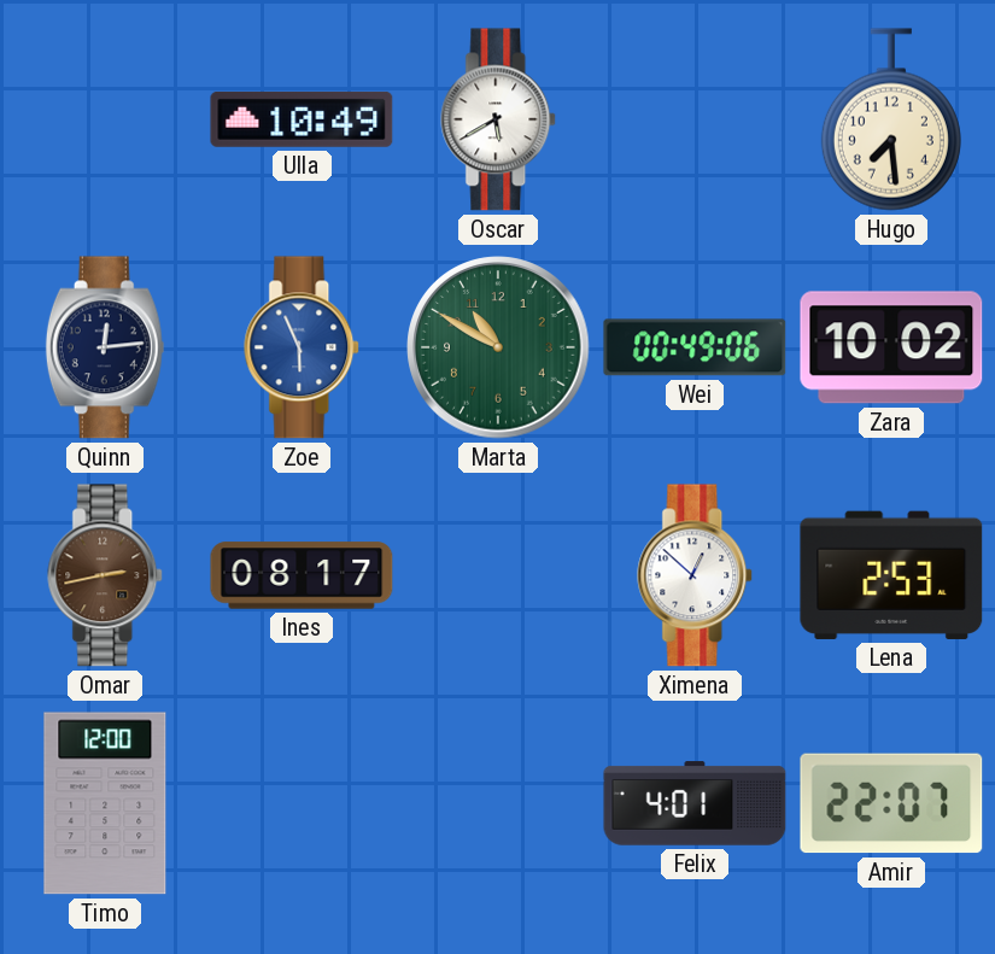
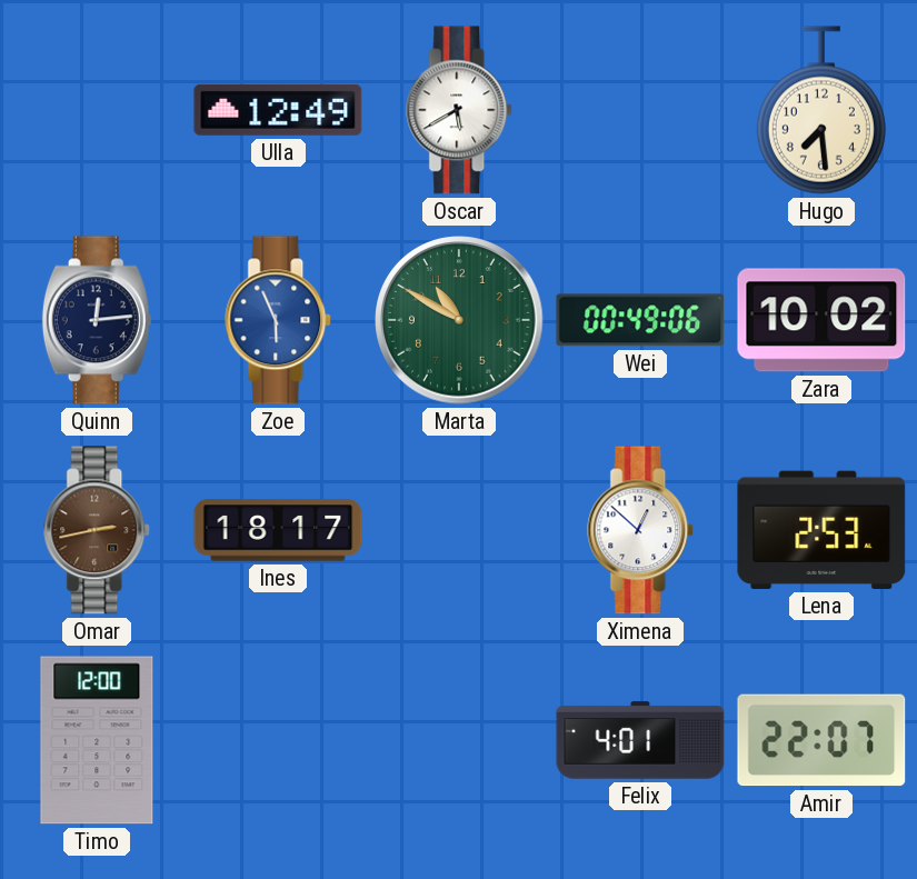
Ulla: 10:49 -> 12:49
Ines: 08:17 -> 18:17
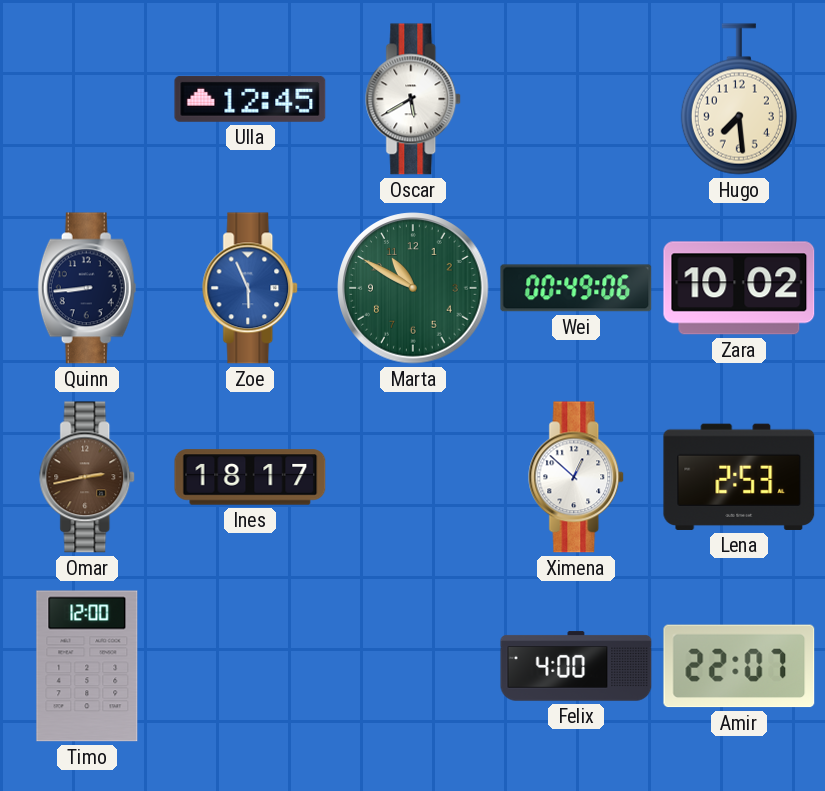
Ulla: 12:49 -> 12:45
Quinn: 12:14 -> 8:44
Felix: 4:01 -> 4:00
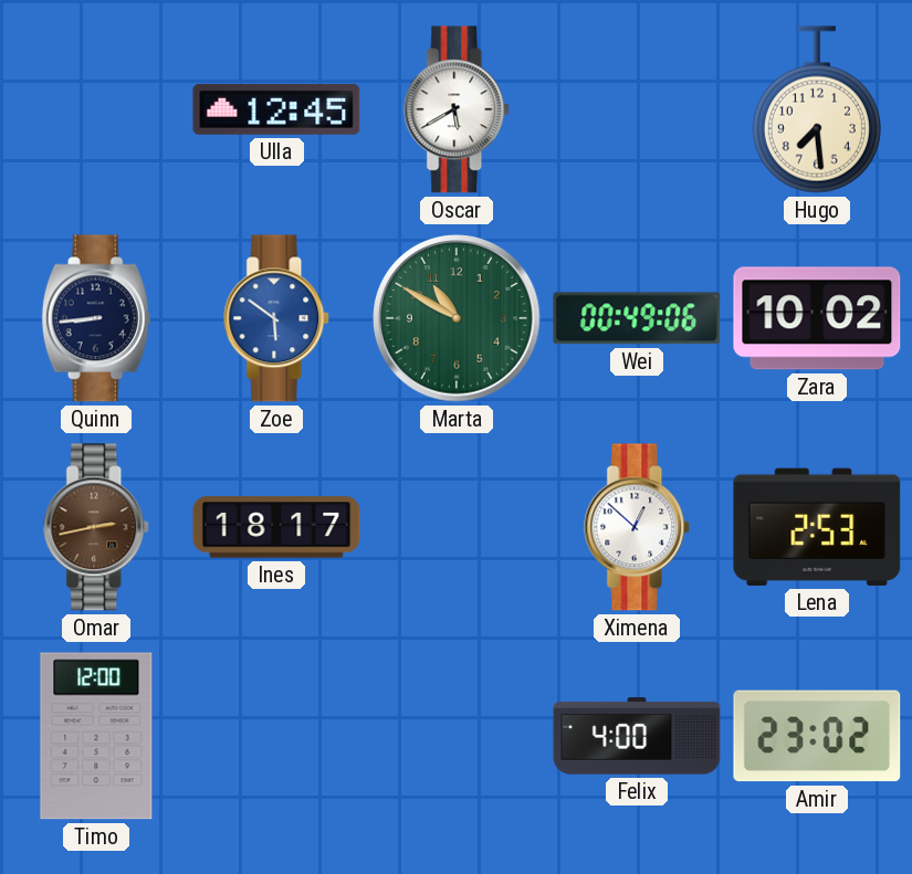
Zoe: 5:56 -> 5:51
Amir: 22:07 -> 23:02
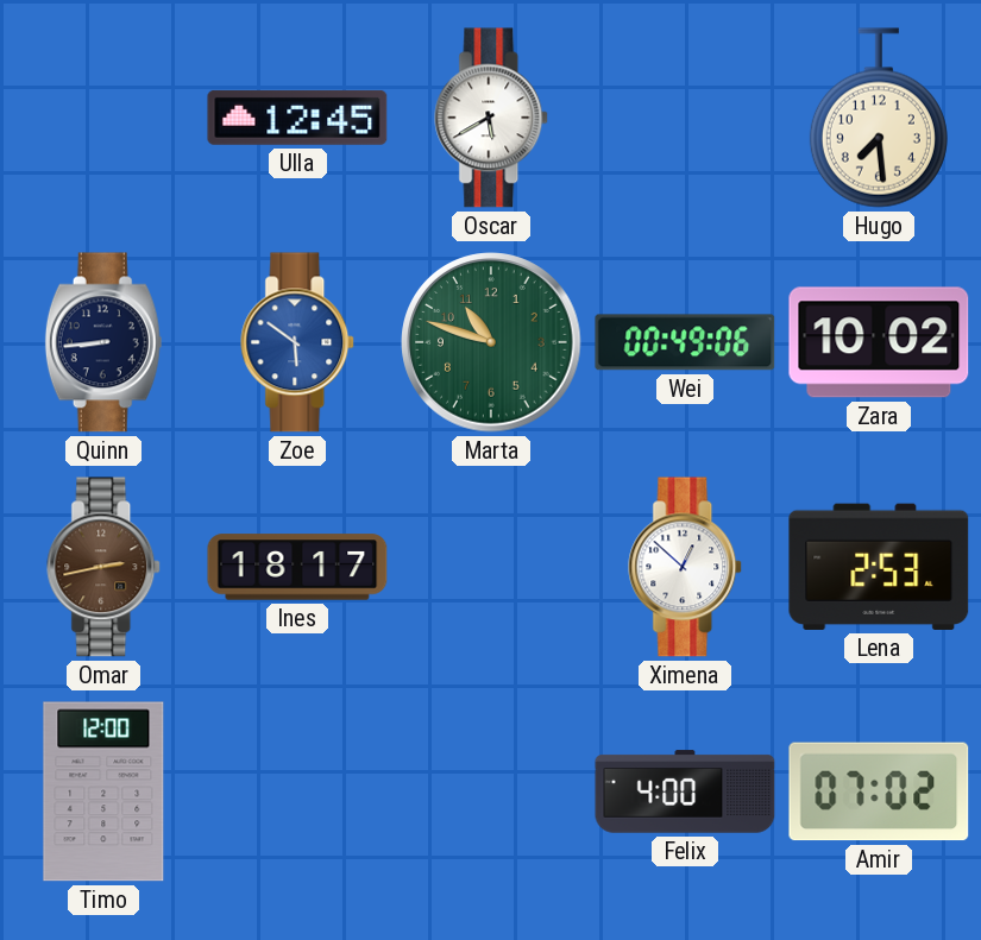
Marta: 10:50 -> 10:48
Amir: 23:02 -> 07:02
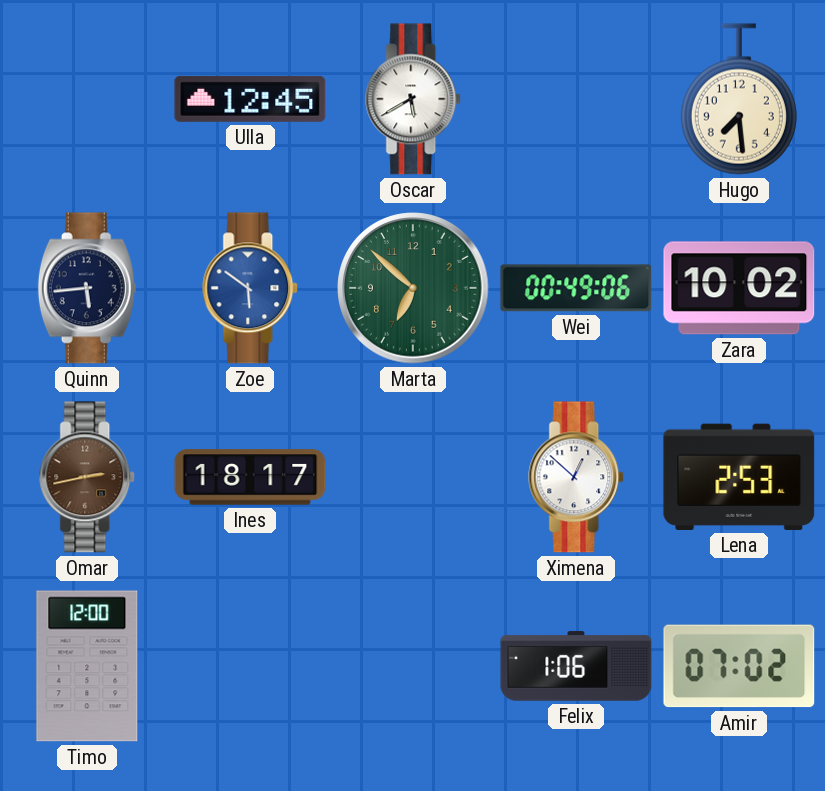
Quinn: 8:44 -> 5:44
Marta: 10:48 -> 6:52
Felix: 4:00 -> 1:06
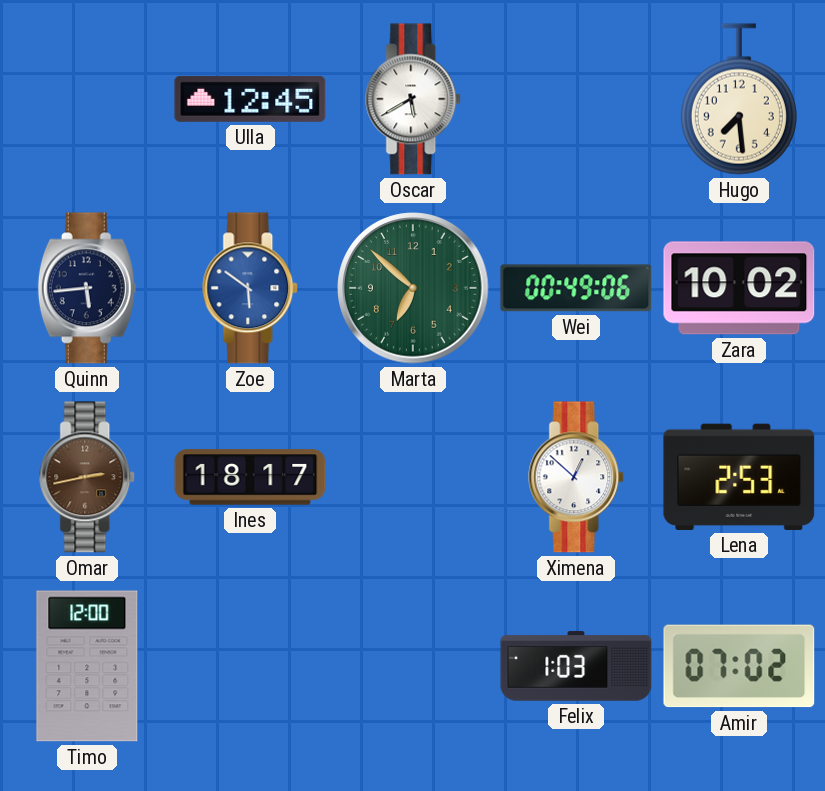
Felix: 1:06 -> 1:03
